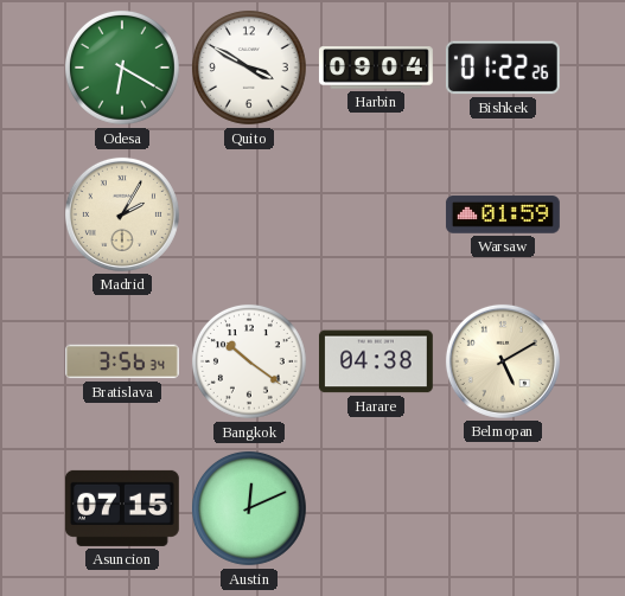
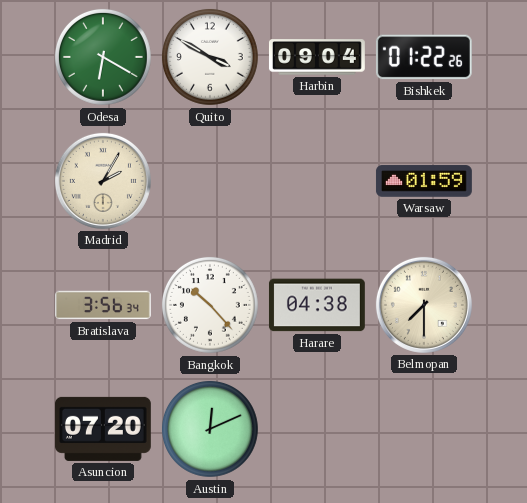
Bangkok: 10:21 -> 10:23
Belmopan: 5:10 -> 7:30
Asuncion: 07:15 -> 07:20
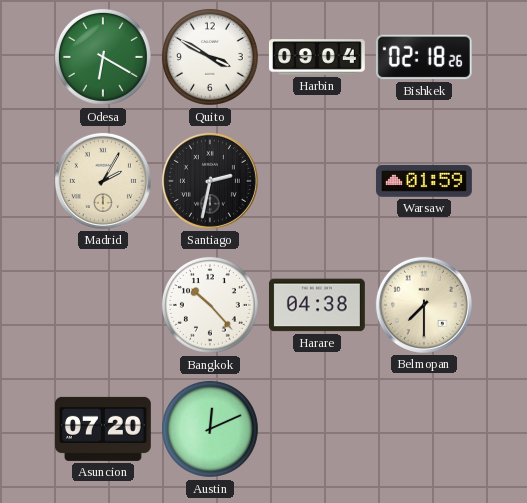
Bishkek: 01:22 -> 02:18
Santiago: none -> 2:32
Bratislava: 3:56 -> none
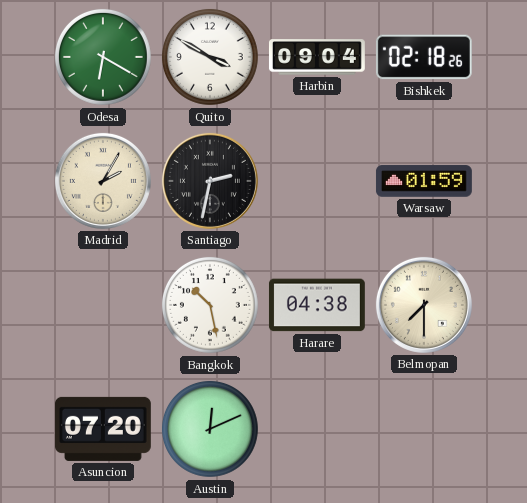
Bangkok: 10:23 -> 10:28
